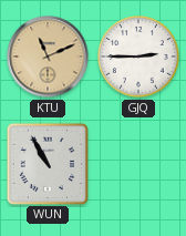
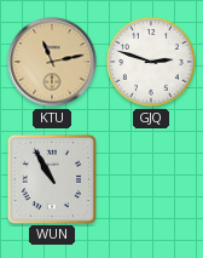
KTU: 11:11 -> 11:13
GJQ: 2:45 -> 2:48
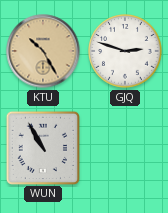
KTU: 11:13 -> 10:25
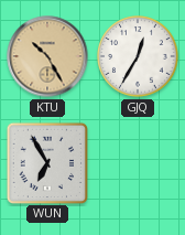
GJQ: 2:48 -> 12:35
WUN: 10:55 -> 6:55
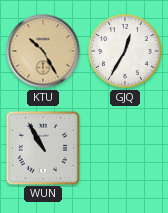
WUN: 6:55 -> 10:55
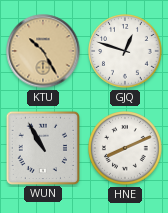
GJQ: 12:35 -> 12:48
HNE: none -> 8:11
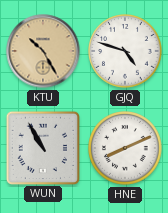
GJQ: 12:48 -> 4:48
